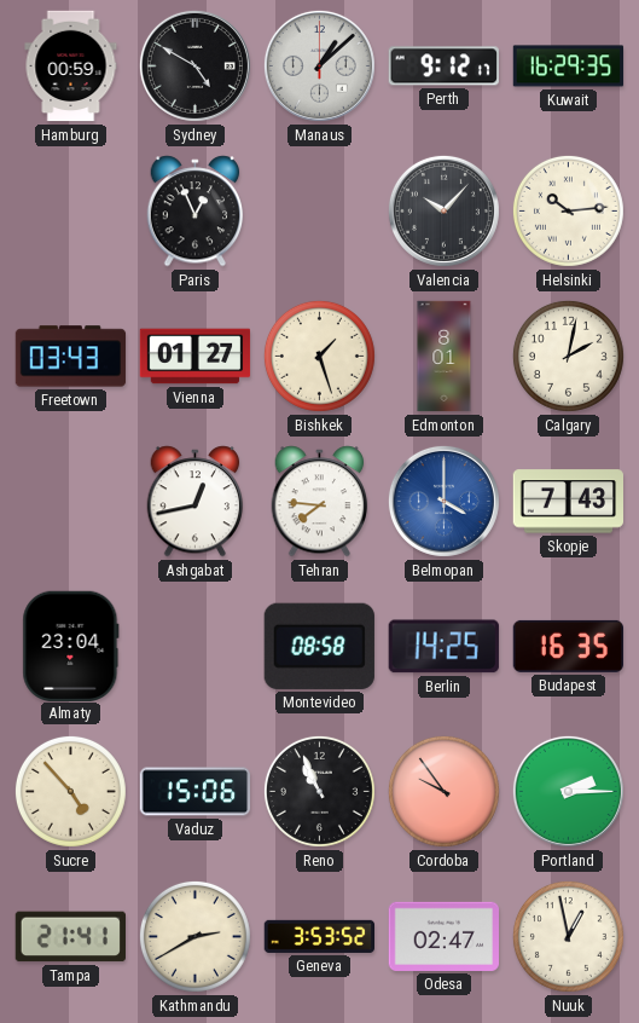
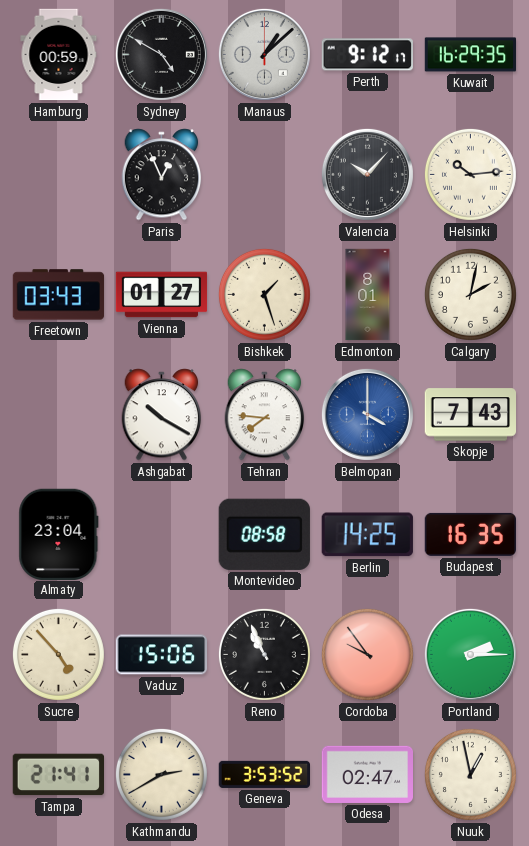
Ashgabat: 12:43 -> 10:20
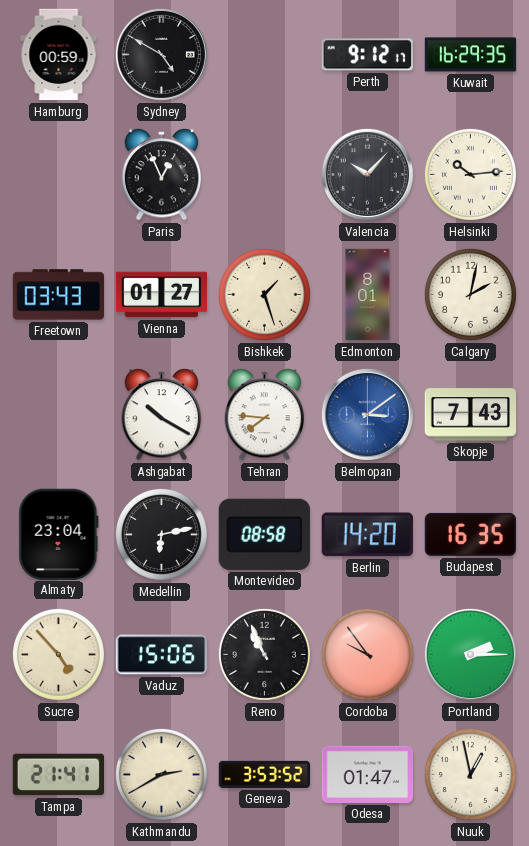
Manaus: 1:08 -> none
Belmopan: 4:00 -> 3:09
Medellin: none -> 6:13
Berlin: 14:25 -> 14:20
Odesa: 02:47 -> 01:47
